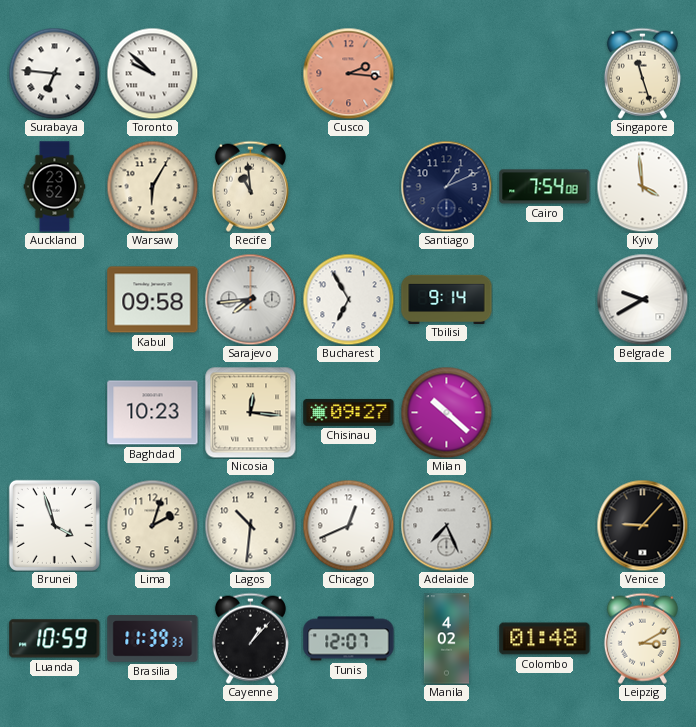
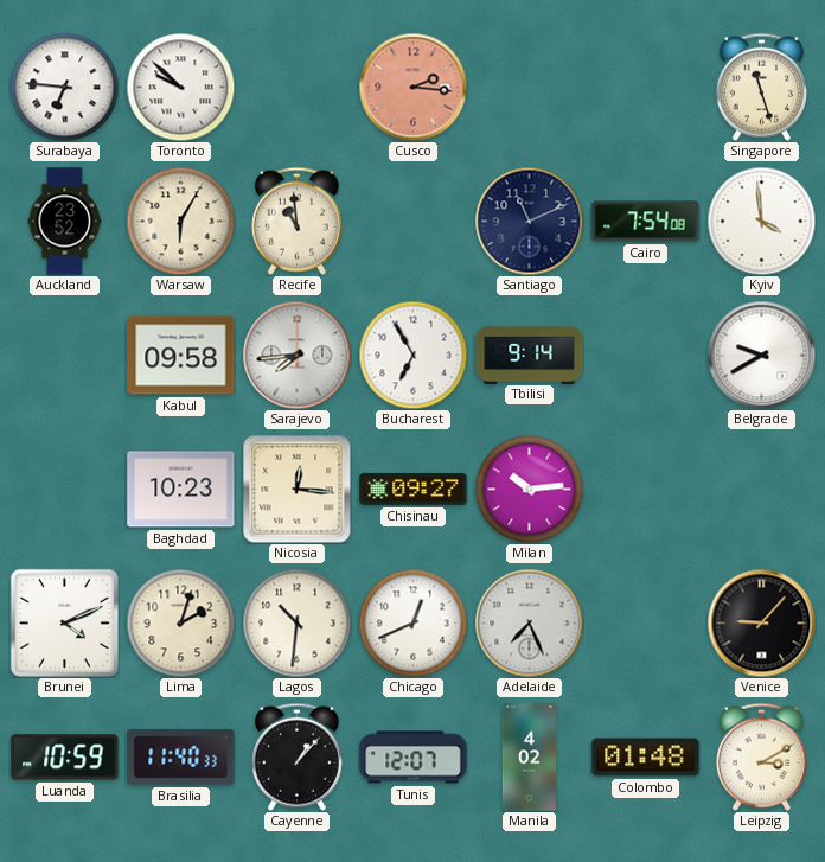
Santiago: 1:11 -> 11:11
Milan: 10:22 -> 10:14
Brunei: 3:57 -> 4:11
Brasilia: 11:39 -> 11:40
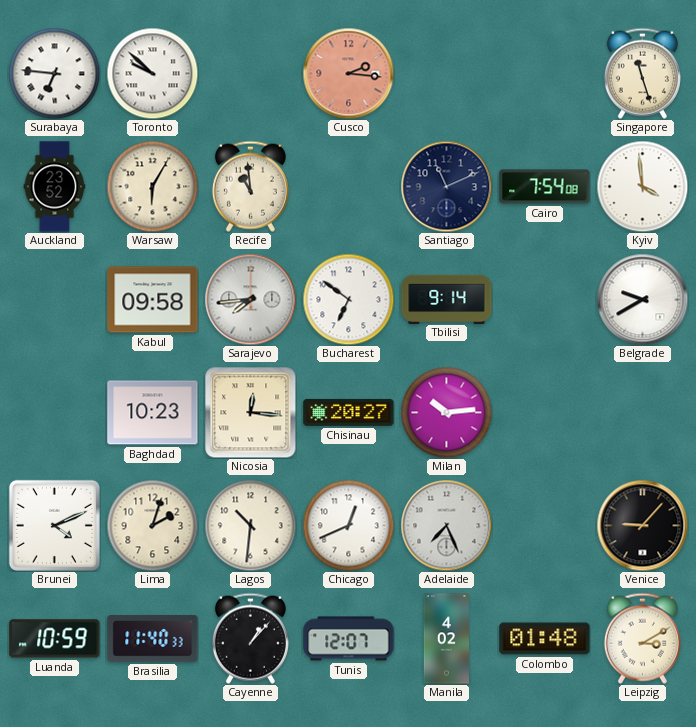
Bucharest: 6:55 -> 6:51
Chisinau: 09:27 -> 20:27
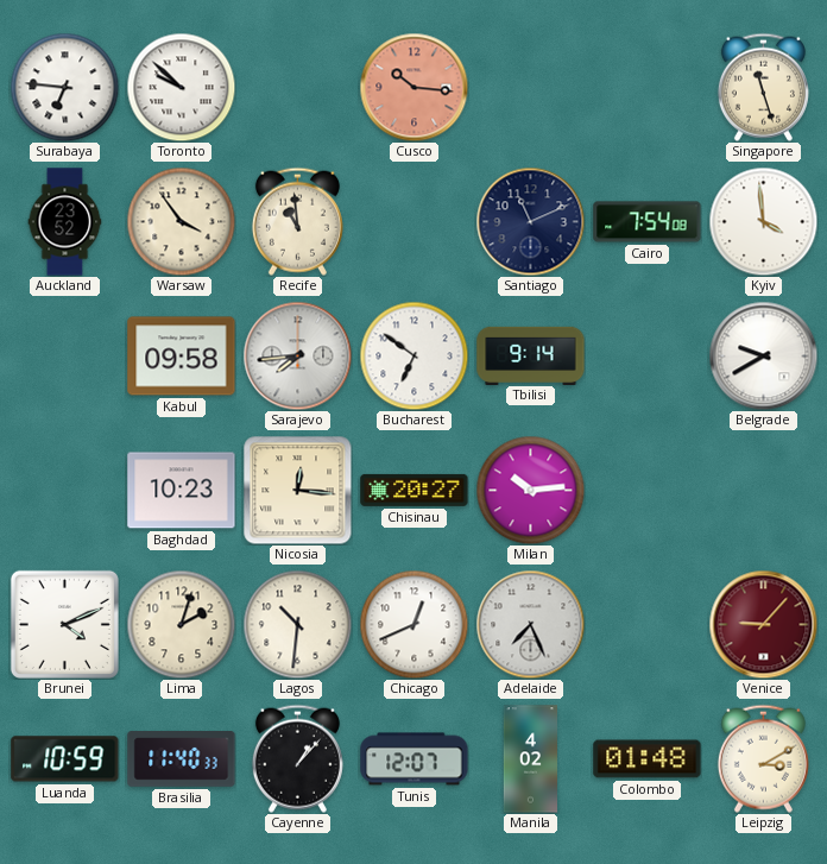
Cusco: 2:16 -> 10:16
Warsaw: 6:05 -> 3:54
Venice dial: black -> burgundy
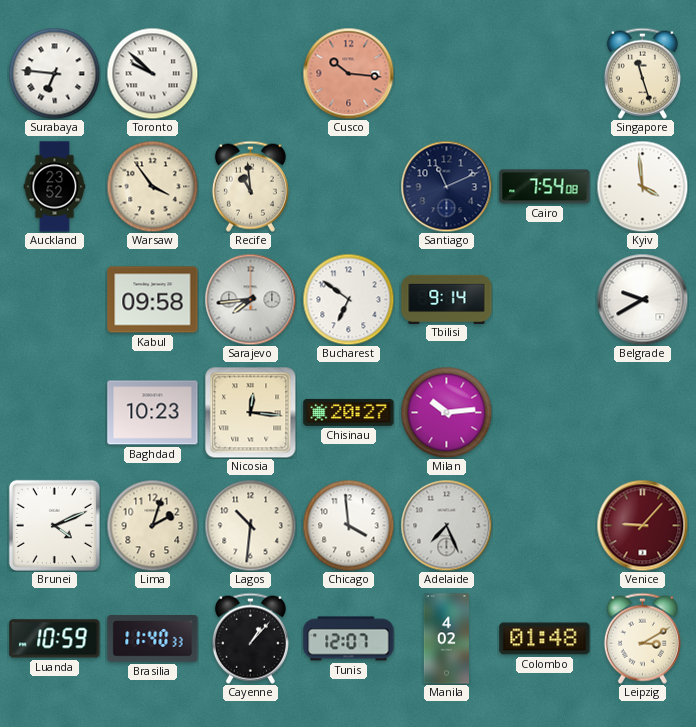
Chicago: 12:41 -> 3:59
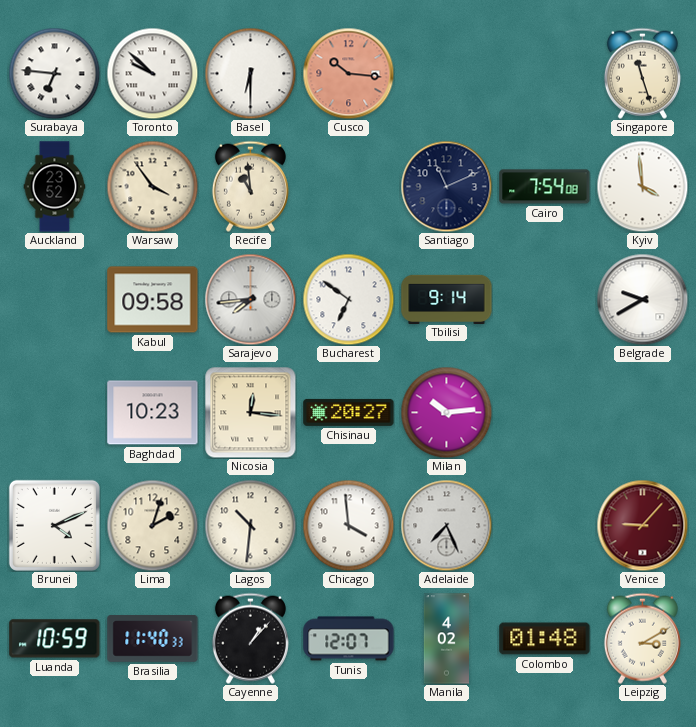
Basel: none -> 6:30
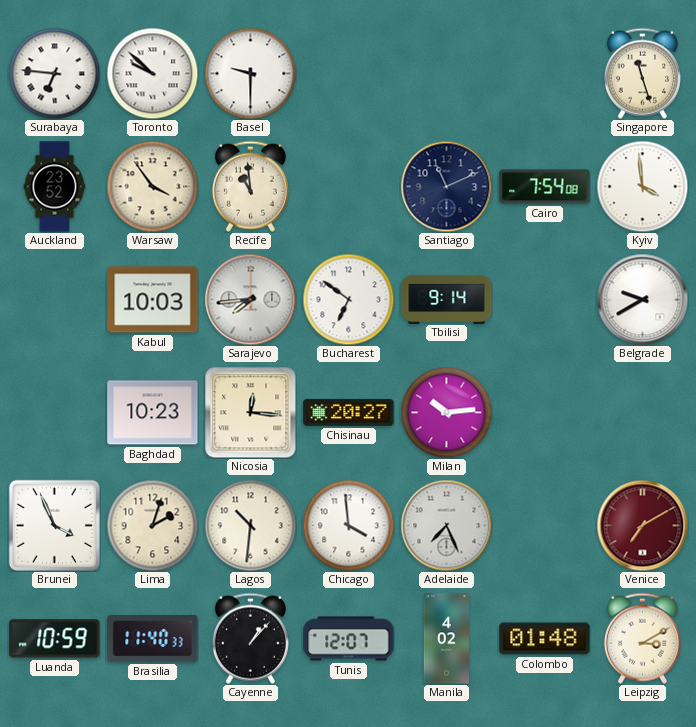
Basel: 6:30 -> 9:30
Cusco: 10:16 -> none
Kabul: 09:58 -> 10:03
Brunei: 4:11 -> 3:56
Venice: 9:07 -> 7:10
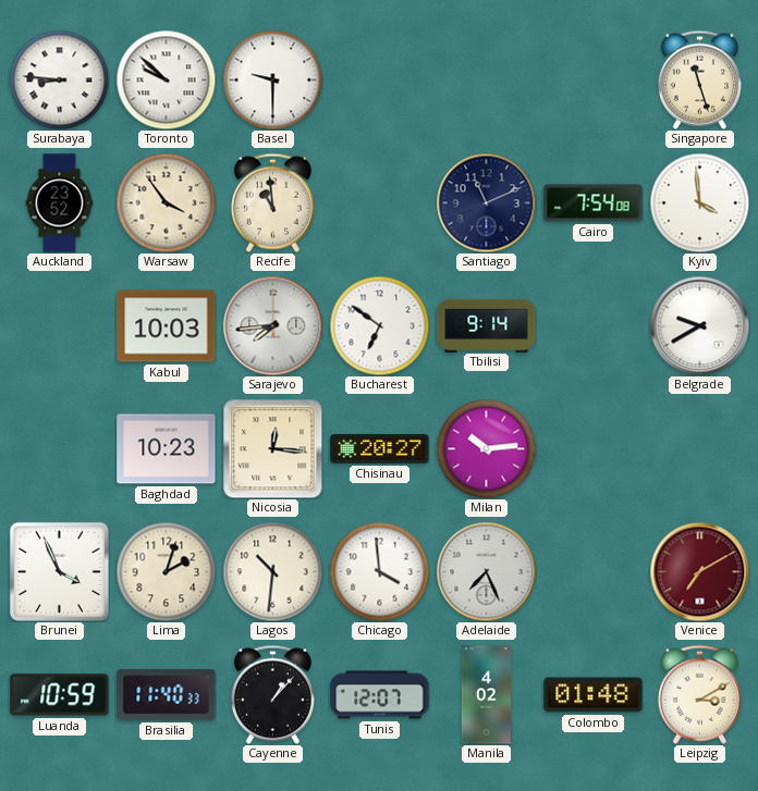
Surabaya: 6:46 -> 8:46
